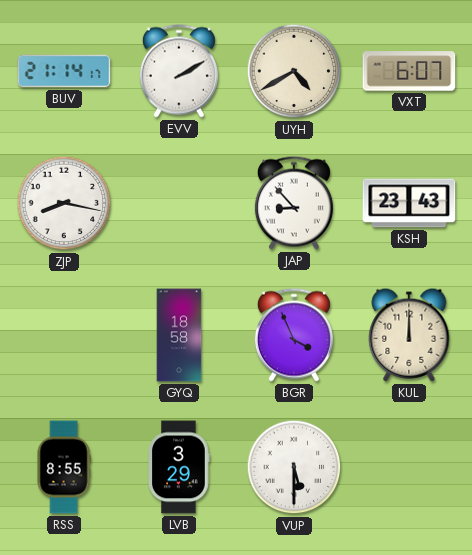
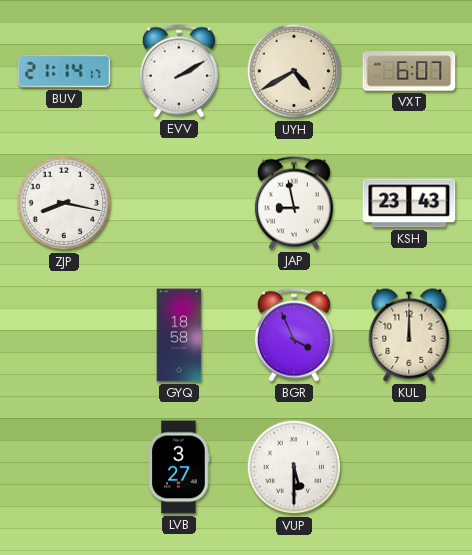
JAP: 8:53 -> 8:58
RSS: 8:55 -> none
LVB: 3:29 -> 3:27
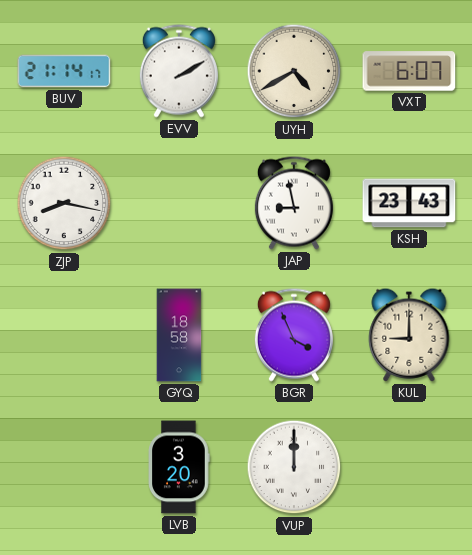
KUL: 12:00 -> 9:00
LVB: 3:27 -> 3:20
VUP: 5:30 -> 12:00
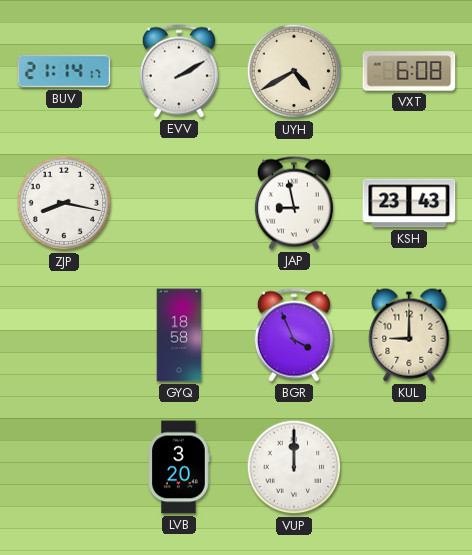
VXT: 6:07 -> 6:08
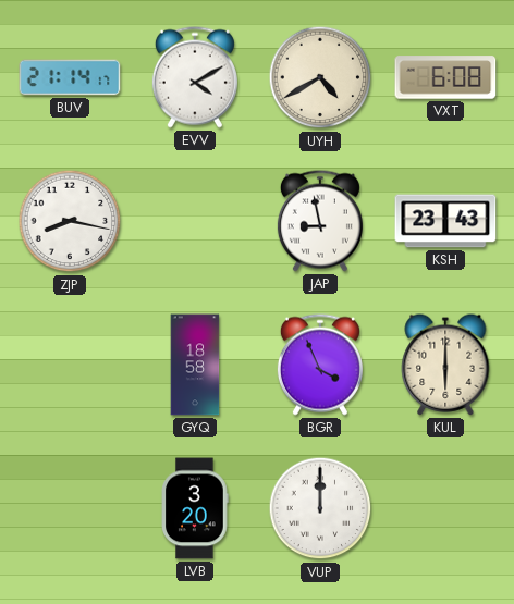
EVV: 2:10 -> 4:10
KUL: 9:00 -> 6:00
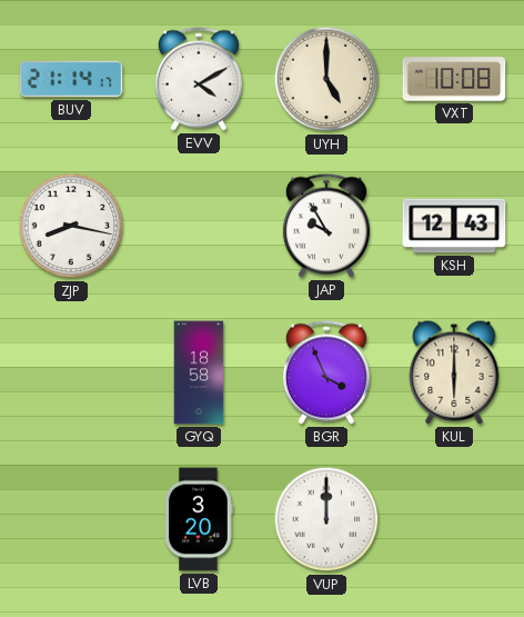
UYH: 4:40 -> 5:00
VXT: 6:08 -> 10:08
JAP: 8:58 -> 9:55
KSH: 23:43 -> 12:43
